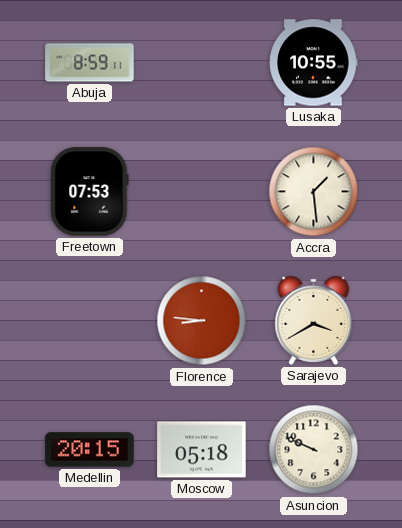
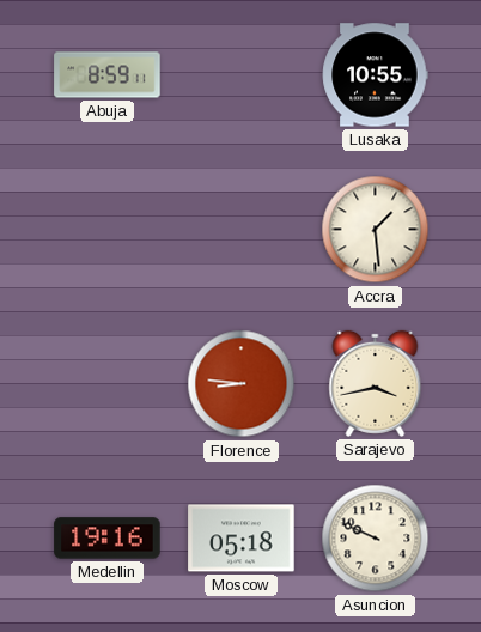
Freetown: 07:53 -> none
Sarajevo: 3:40 -> 3:43
Medellin: 20:15 -> 19:16
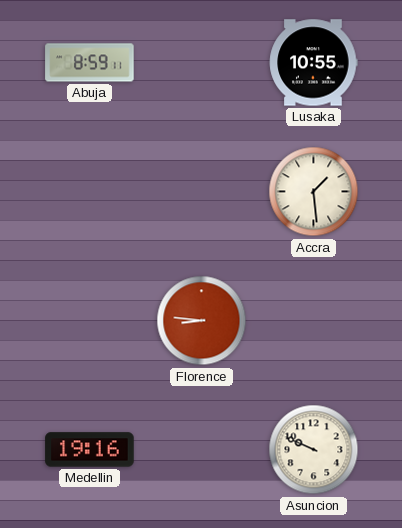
Sarajevo: 3:43 -> none
Moscow: 05:18 -> none
